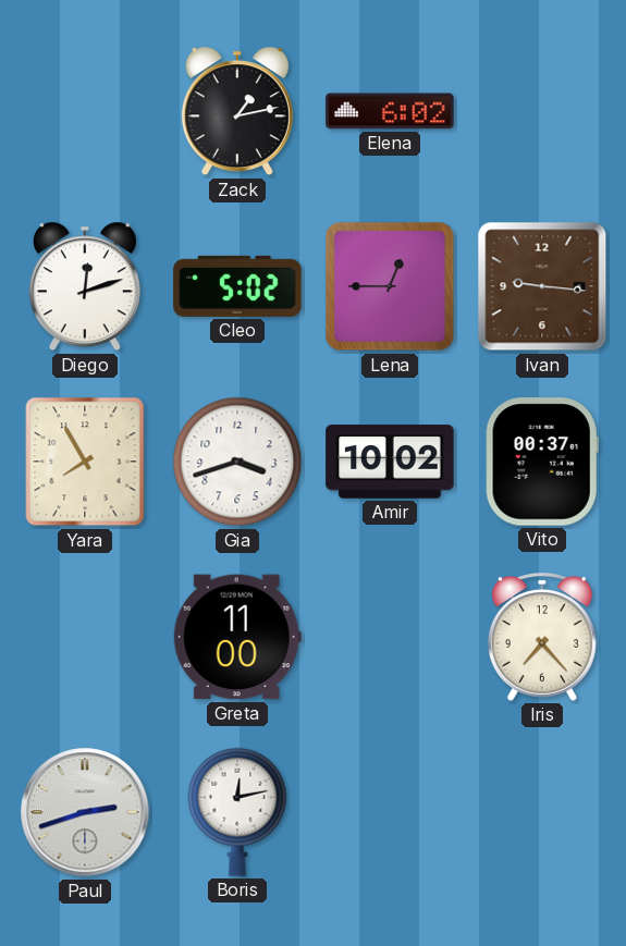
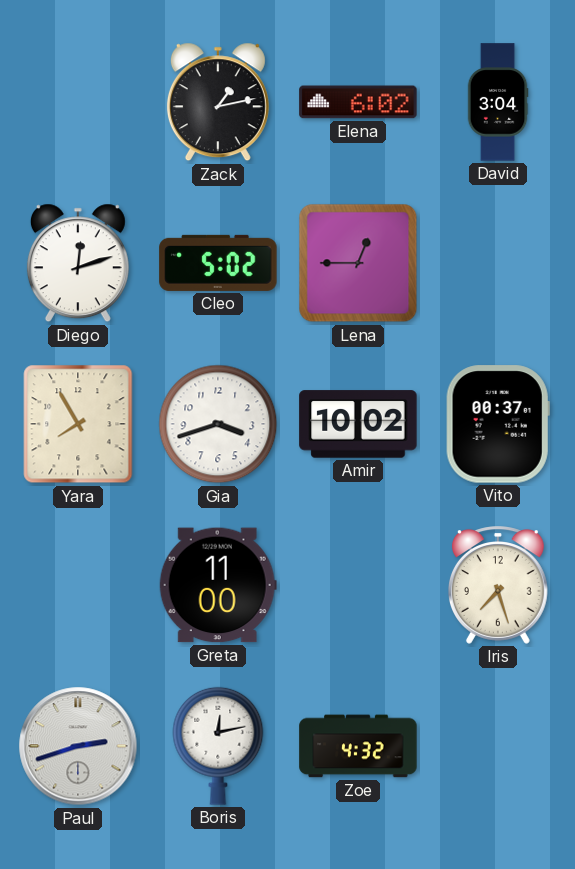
David: none -> 3:04
Ivan: 9:16 -> none
Iris: 7:23 -> 7:27
Zoe: none -> 4:32
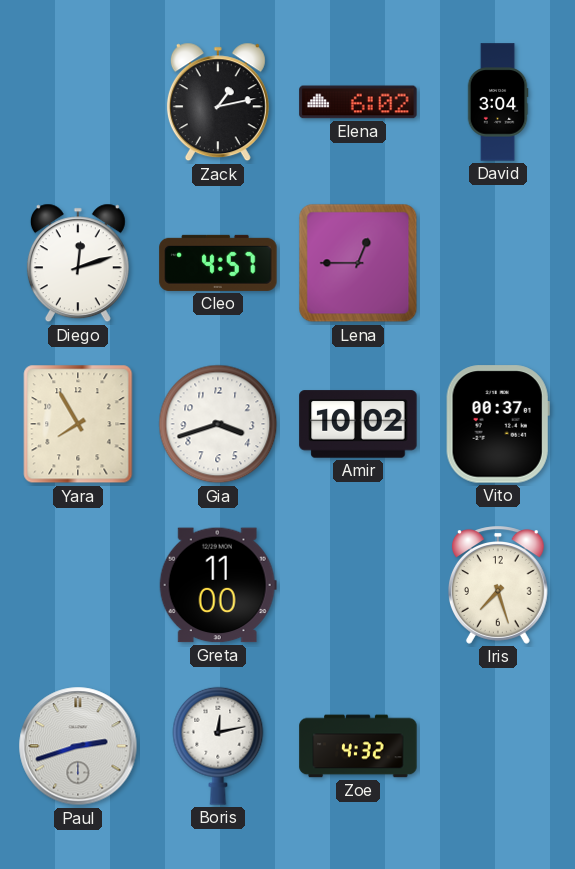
Cleo: 5:02 -> 4:57
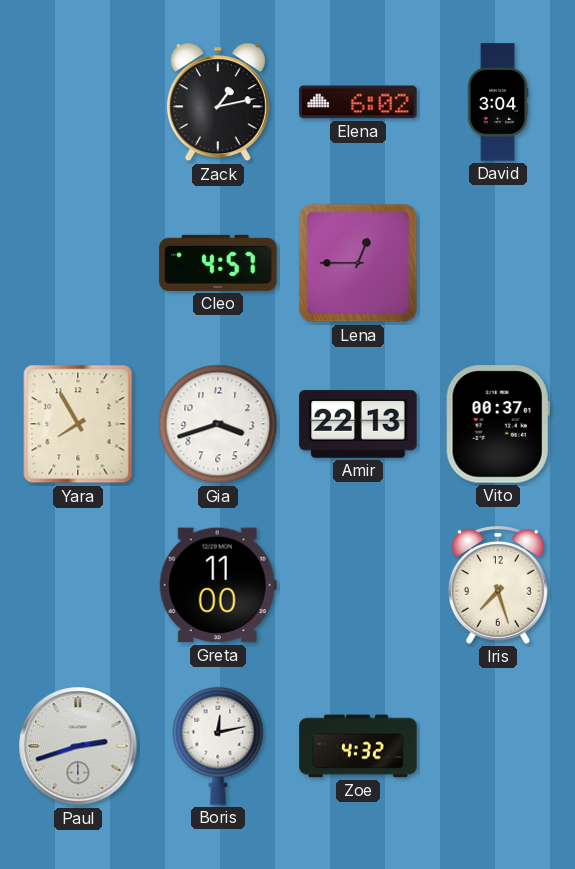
Diego: 12:12 -> none
Amir: 10:02 -> 22:13
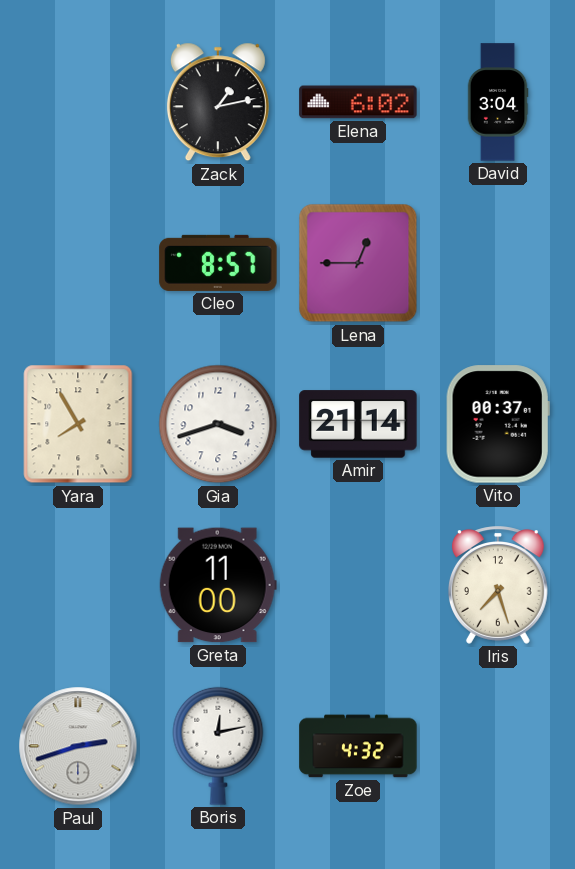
Cleo: 4:57 -> 8:57
Amir: 22:13 -> 21:14
